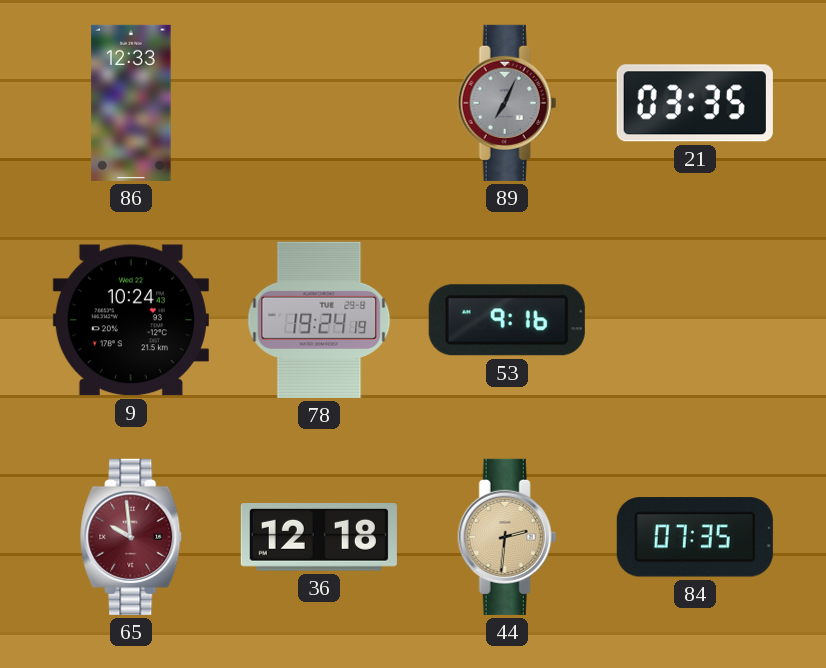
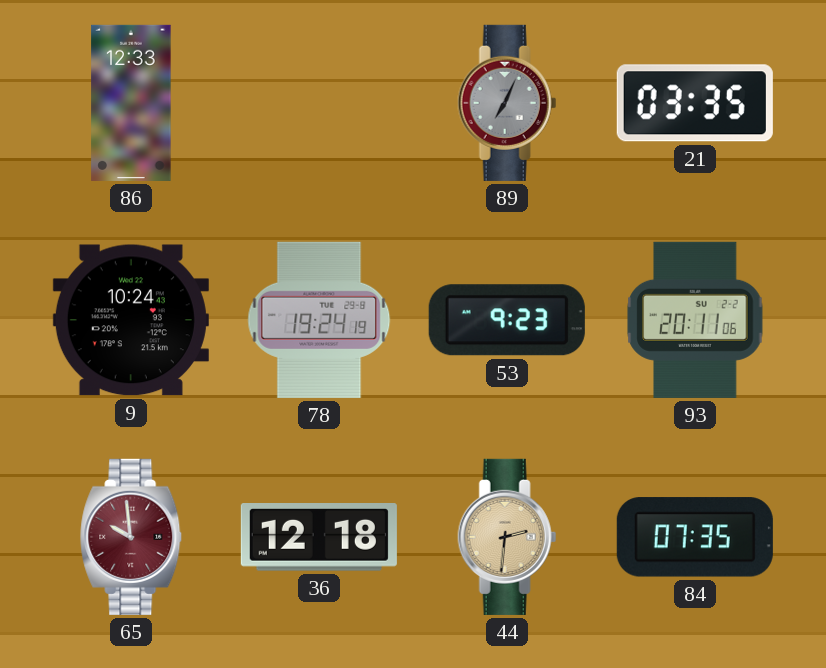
53: 9:16 -> 9:23
93: none -> 20:11
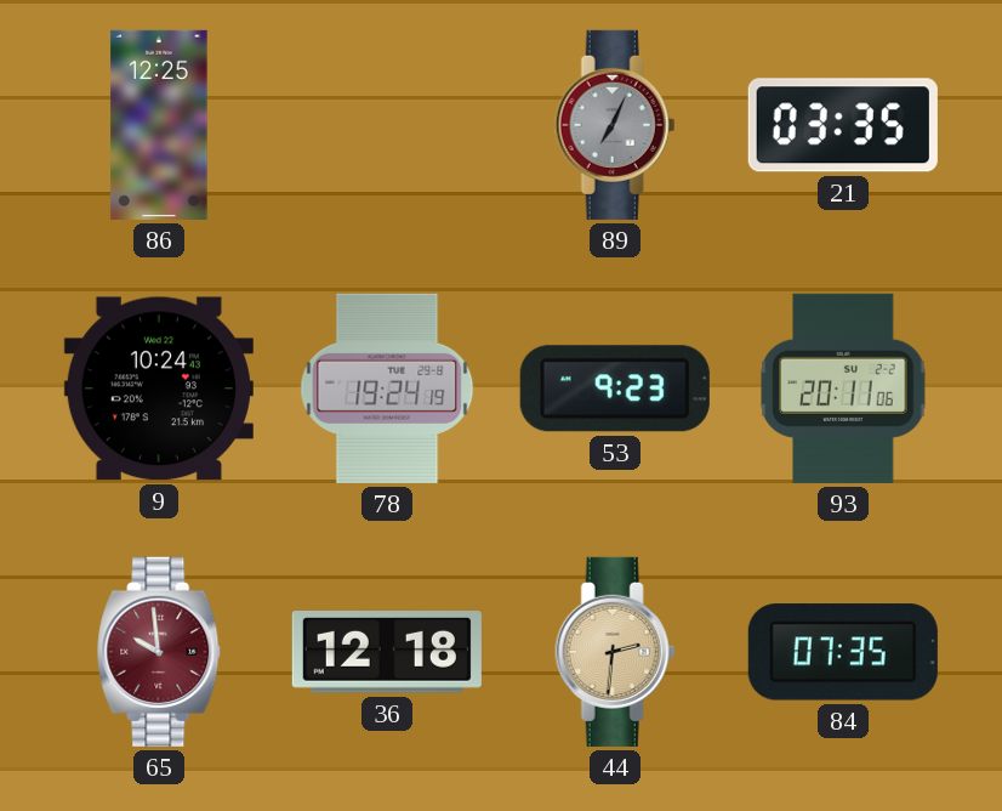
86: 12:33 -> 12:25
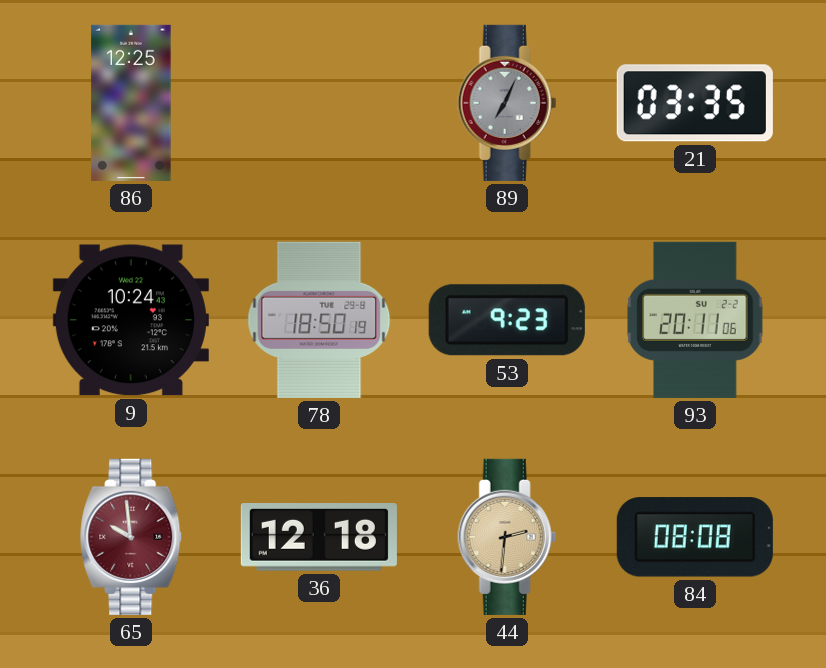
78: 19:24 -> 18:50
84: 07:35 -> 08:08
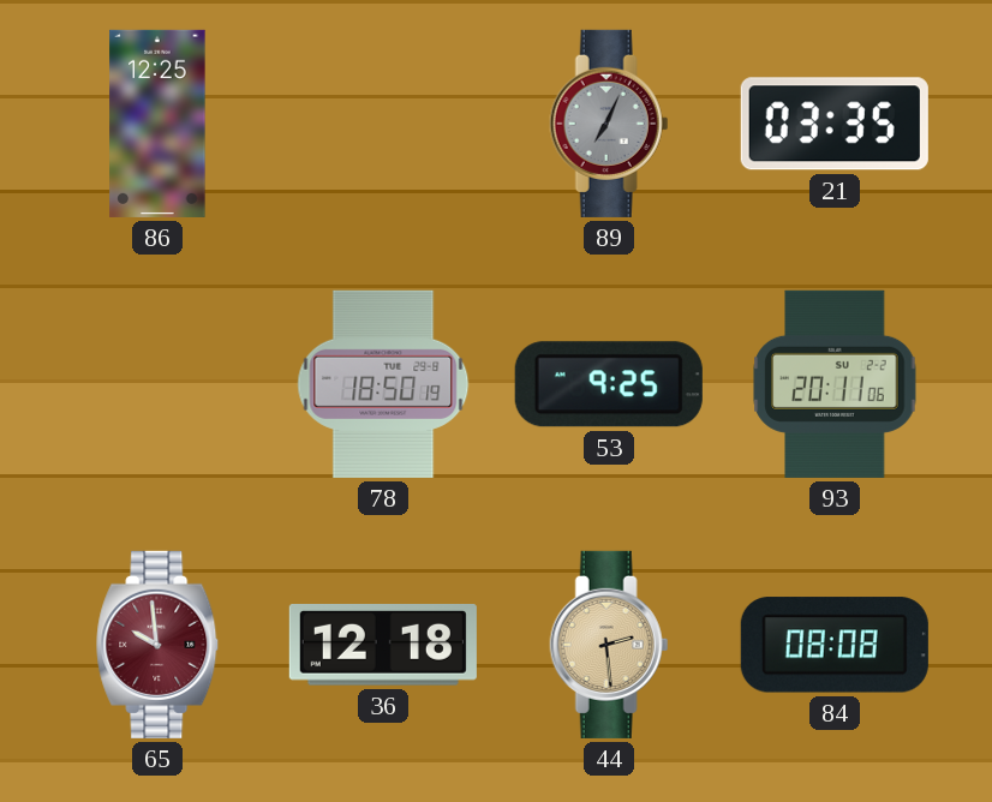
9: 10:24 -> none
53: 9:23 -> 9:25
44: 2:31 -> 2:29
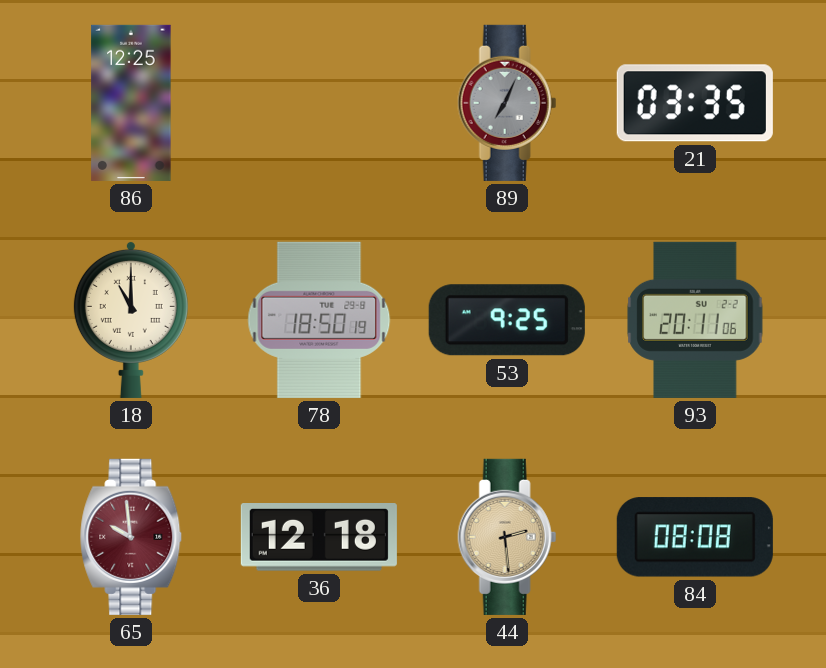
18: none -> 11:00
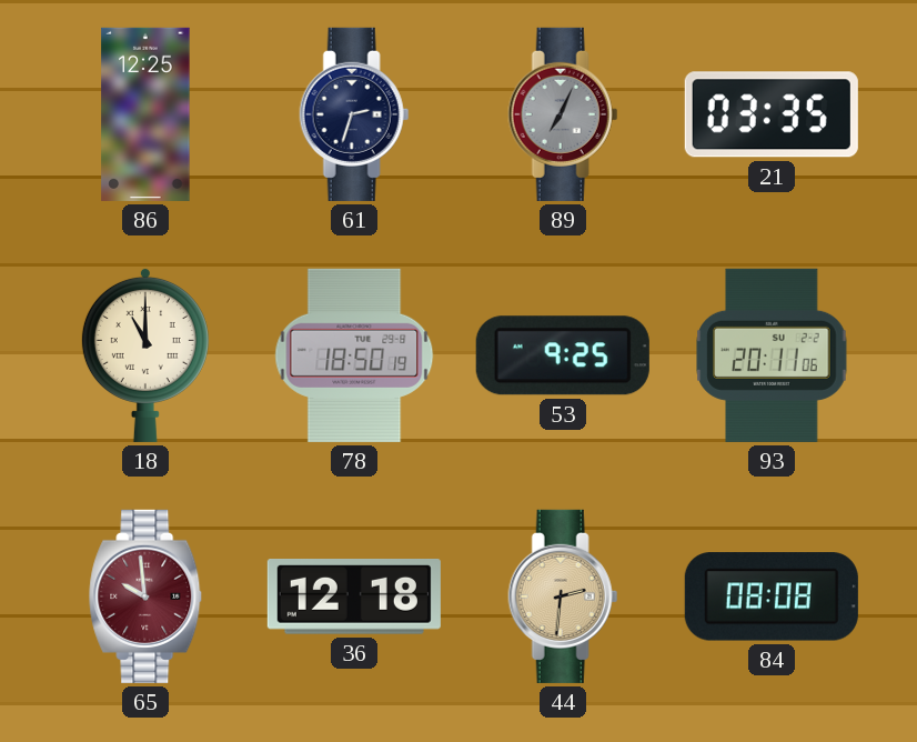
61: none -> 2:33
44: 2:29 -> 2:31
